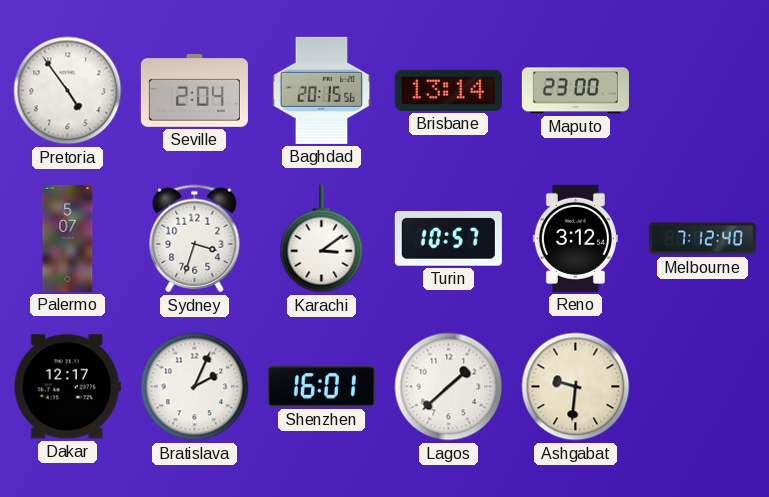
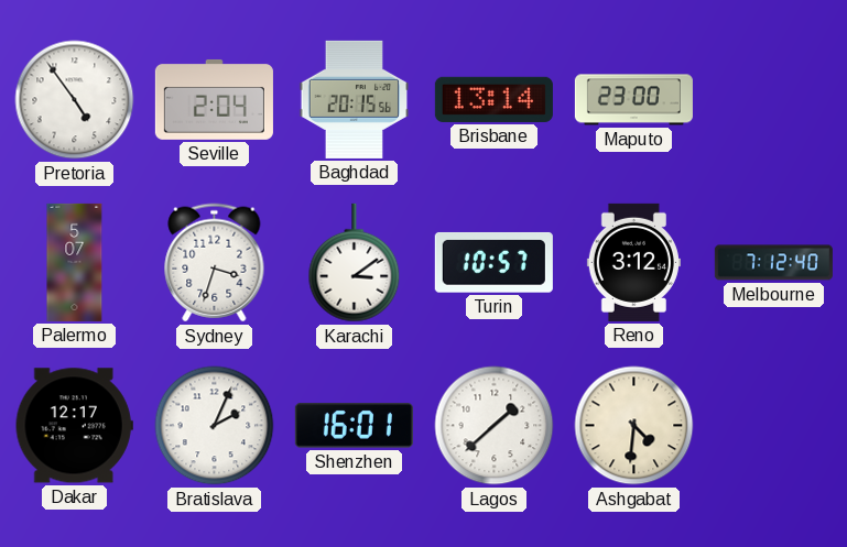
Ashgabat: 9:31 -> 4:31
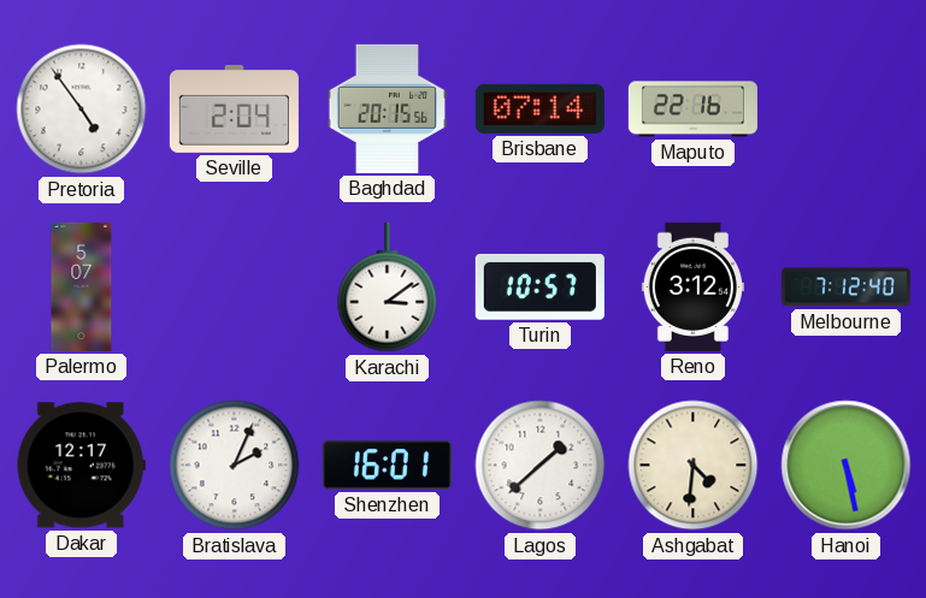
Brisbane: 13:14 -> 07:14
Maputo: 23:00 -> 22:16
Sydney: 3:33 -> none
Hanoi: none -> 5:28
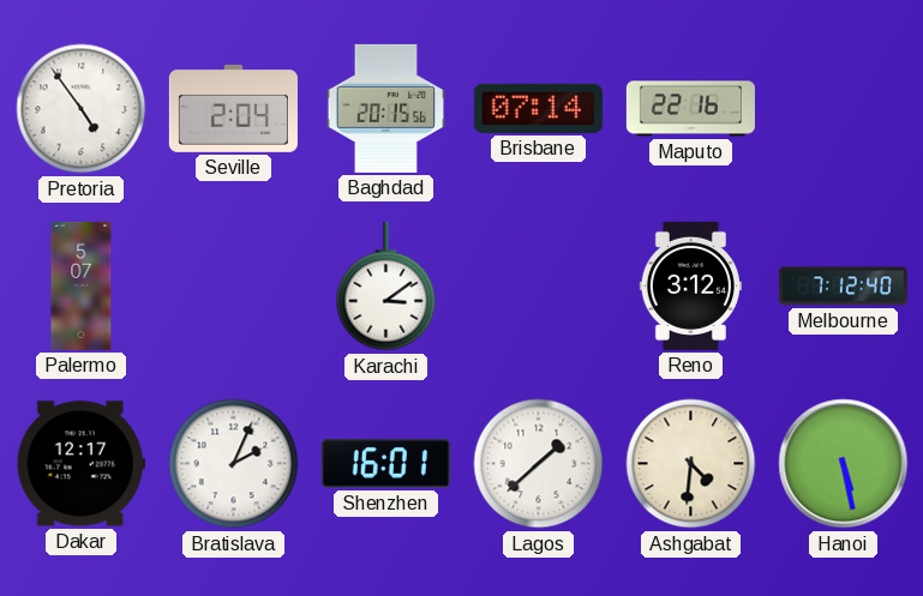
Turin: 10:57 -> none
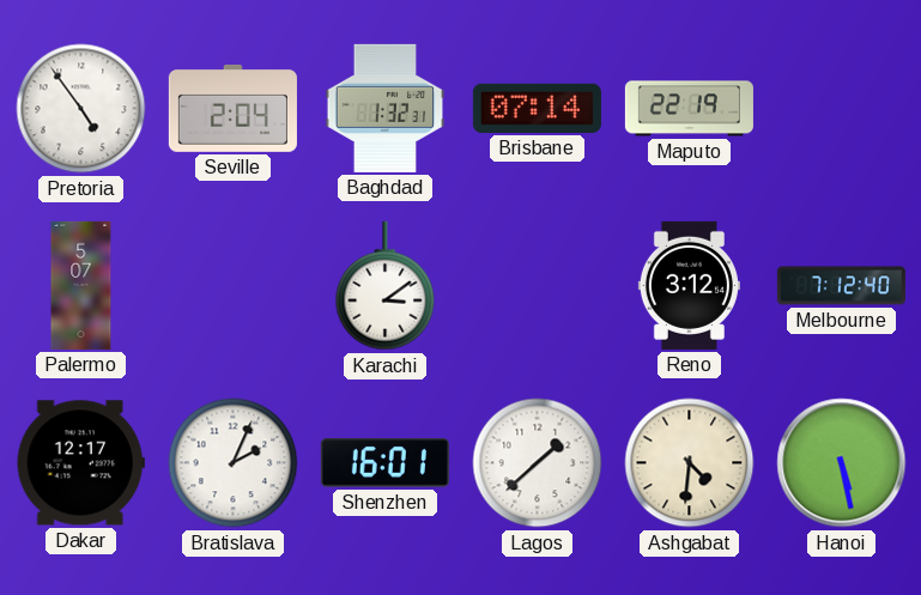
Baghdad: 20:15 -> 1:32
Maputo: 22:16 -> 22:19
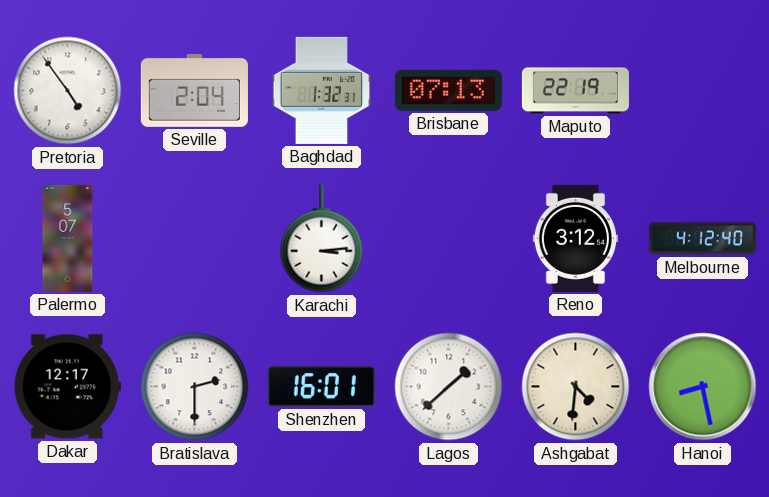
Brisbane: 07:14 -> 07:13
Karachi: 3:09 -> 3:14
Melbourne: 7:12 -> 4:12
Bratislava: 2:04 -> 2:30
Hanoi: 5:28 -> 8:28
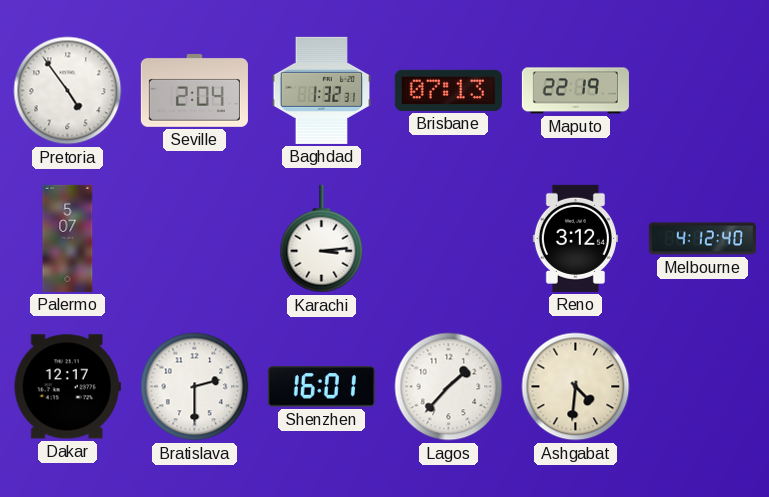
Lagos: 1:38 -> 1:37
Hanoi: 8:28 -> none
